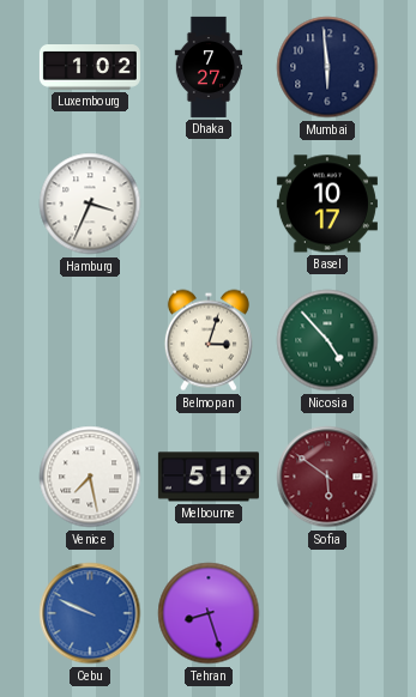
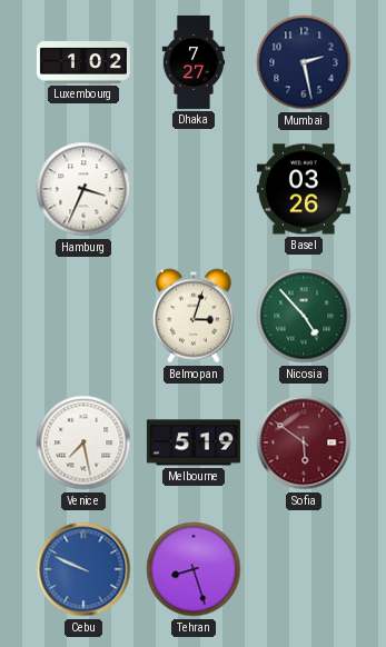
Mumbai: 5:59 -> 2:28
Basel: 10:17 -> 03:26
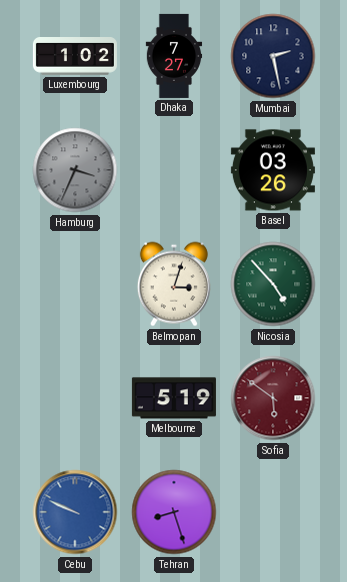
Hamburg dial: white -> grey
Venice: 7:28 -> none
